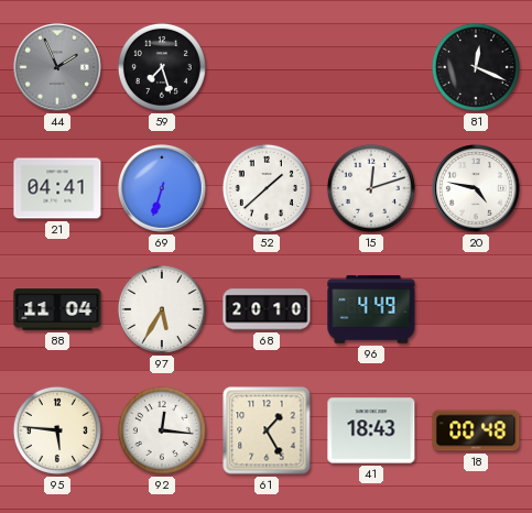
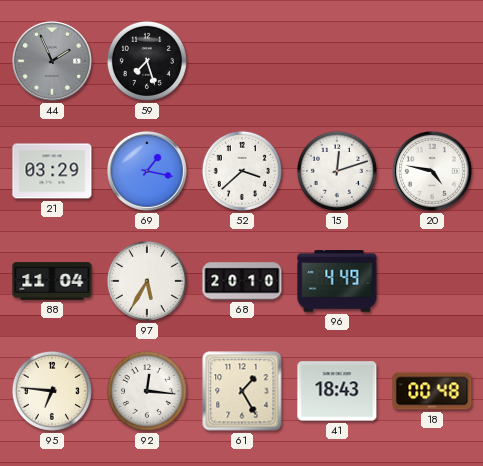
81: 12:19 -> none
21: 04:41 -> 03:29
69: 6:33 -> 1:17
52: 1:38 -> 3:38
95: 5:46 -> 6:46
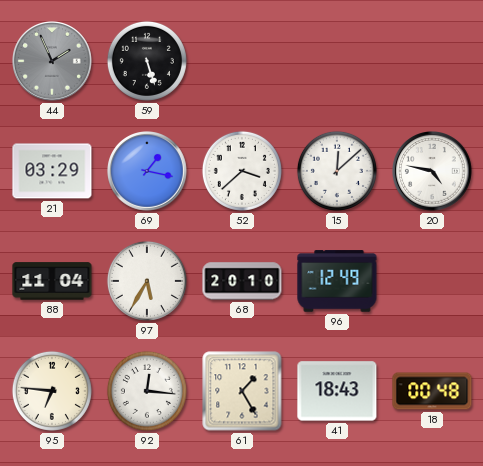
59: 7:27 -> 5:27
15: 12:12 -> 12:08
96: 4:49 -> 12:49
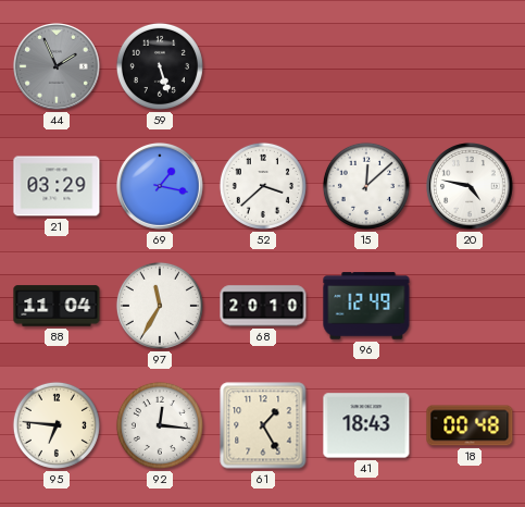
97: 5:35 -> 11:35
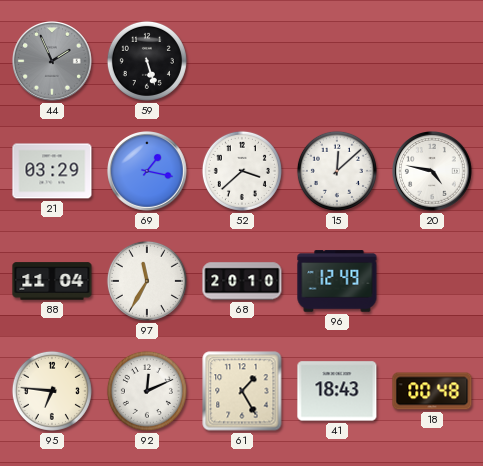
92: 12:16 -> 12:11
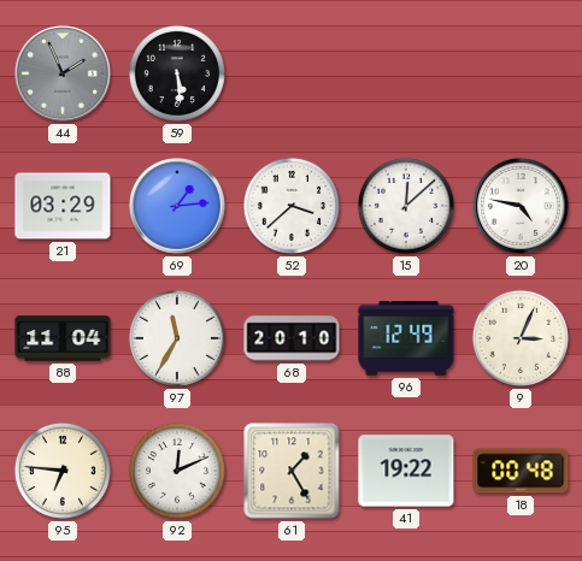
59: 5:27 -> 5:29
69: 1:17 -> 1:14
9: none -> 3:04
41: 18:43 -> 19:22
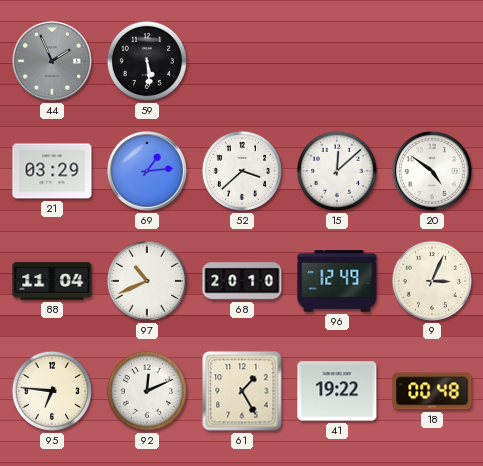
20: 4:47 -> 4:51
97: 11:35 -> 10:41
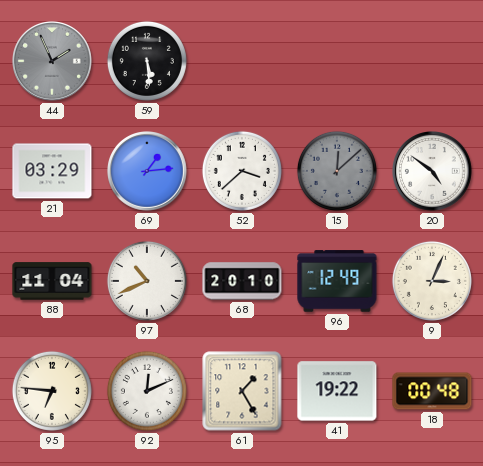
15 dial: white -> grey
